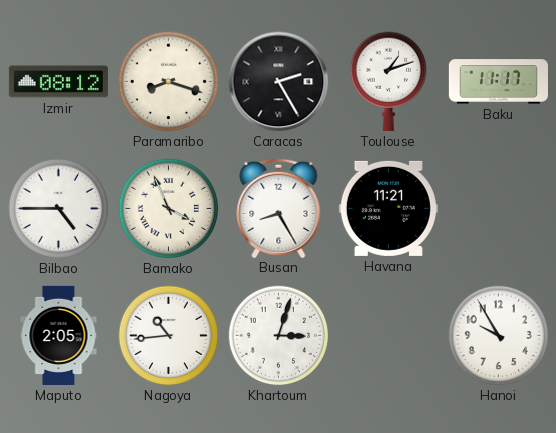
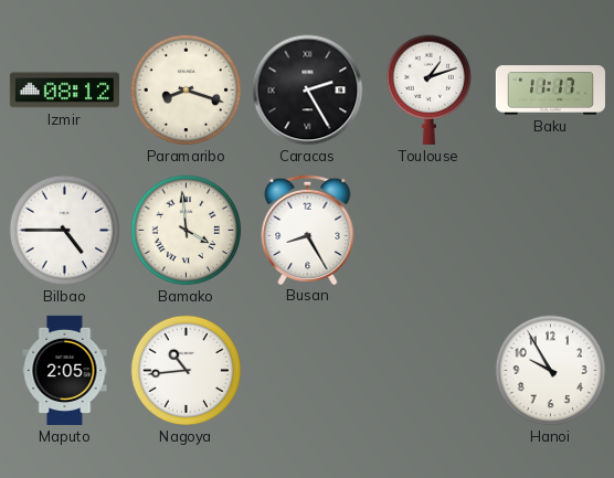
Bamako: 3:56 -> 3:59
Havana: 11:21 -> none
Khartoum: 3:03 -> none
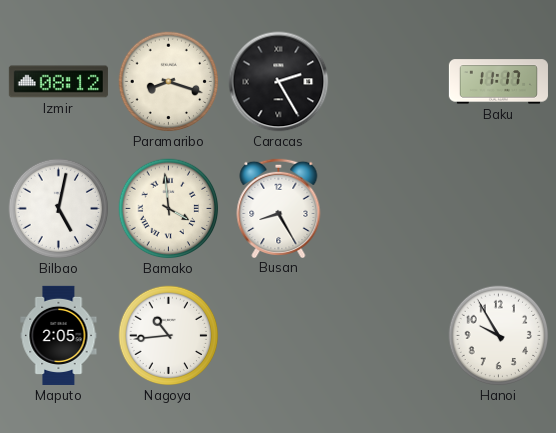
Toulouse: 1:12 -> none
Bilbao: 4:45 -> 5:02
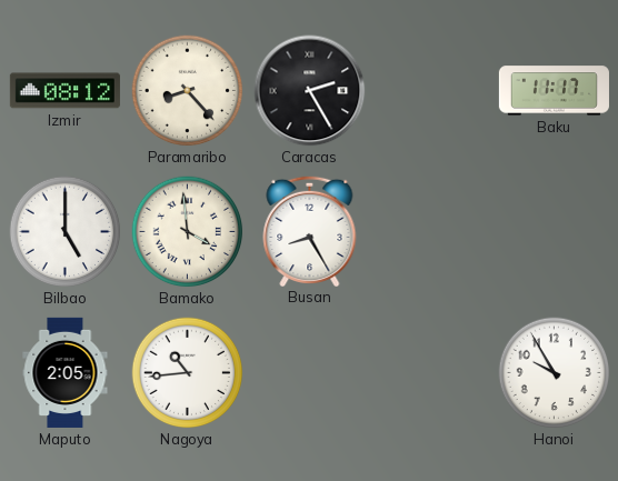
Paramaribo: 8:18 -> 8:23
Bilbao: 5:02 -> 5:00
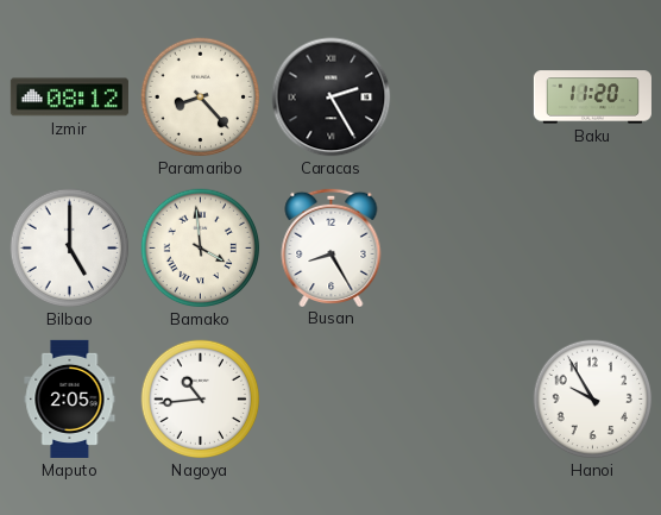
Baku: 11:17 -> 11:20
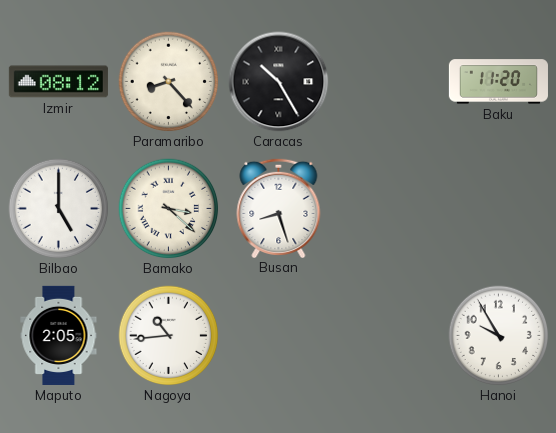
Caracas: 2:25 -> 10:25
Bamako: 3:59 -> 3:22
Busan: 8:25 -> 8:27
